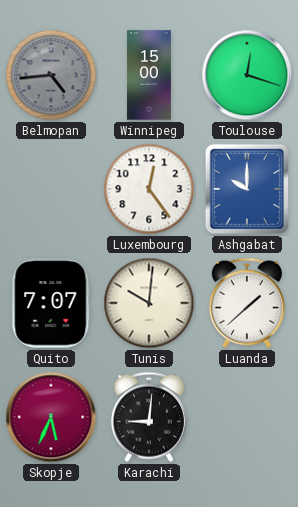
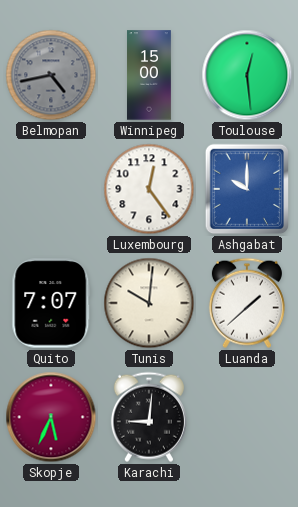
Belmopan: 4:44 -> 4:43
Toulouse: 12:18 -> 12:29
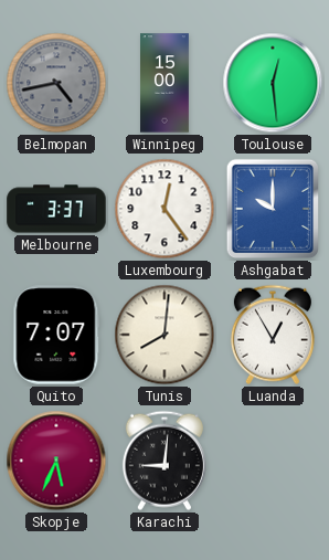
Melbourne: none -> 3:37
Tunis: 10:01 -> 8:01
Luanda: 1:38 -> 12:55
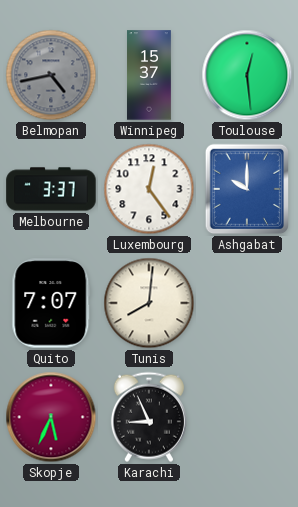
Winnipeg: 15:00 -> 15:37
Luanda: 12:55 -> none
Karachi: 9:01 -> 8:56
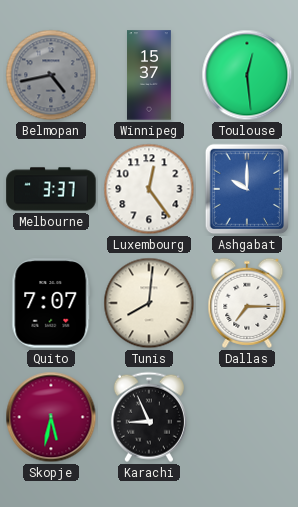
Dallas: none -> 7:15
Skopje: 5:34 -> 5:32
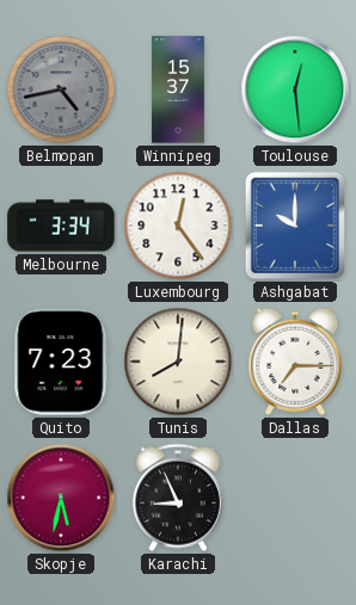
Melbourne: 3:37 -> 3:34
Quito: 7:07 -> 7:23
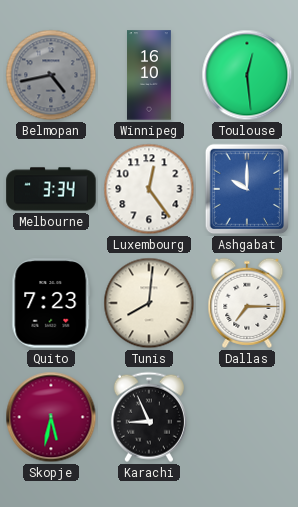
Winnipeg: 15:37 -> 16:10
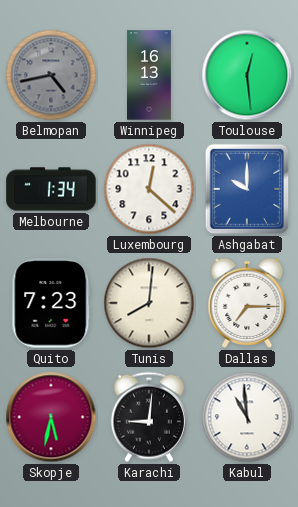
Winnipeg: 16:10 -> 16:13
Melbourne: 3:34 -> 1:34
Luxembourg: 12:24 -> 12:22
Karachi: 8:56 -> 9:01
Kabul: none -> 10:59
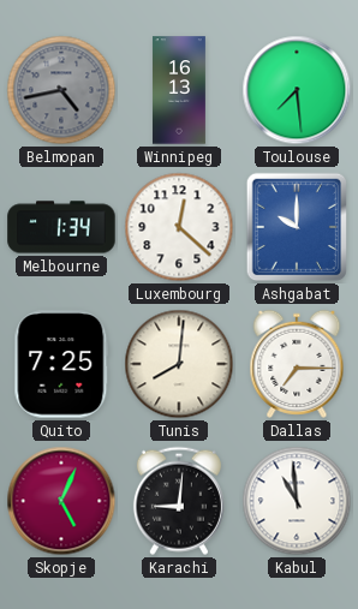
Toulouse: 12:29 -> 7:29
Quito: 7:23 -> 7:25
Skopje: 5:32 -> 5:04
